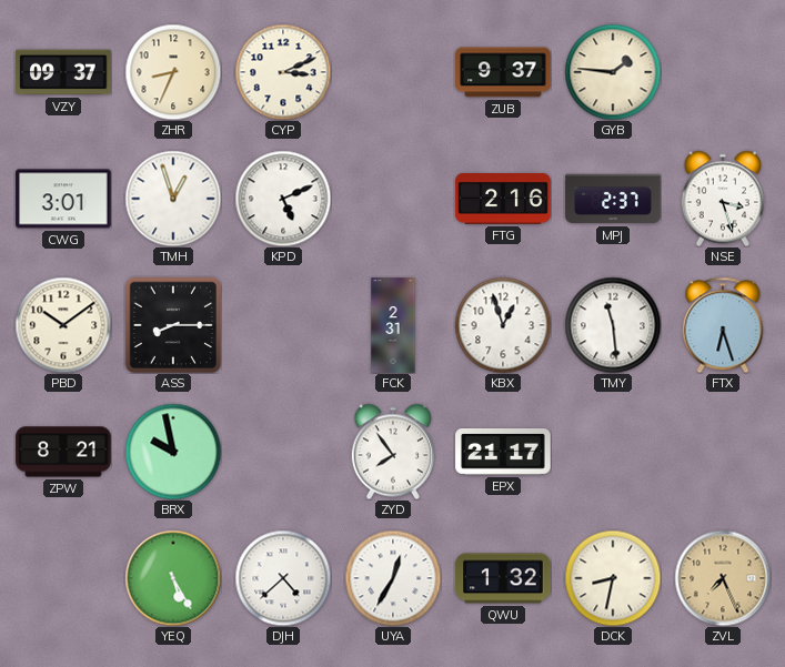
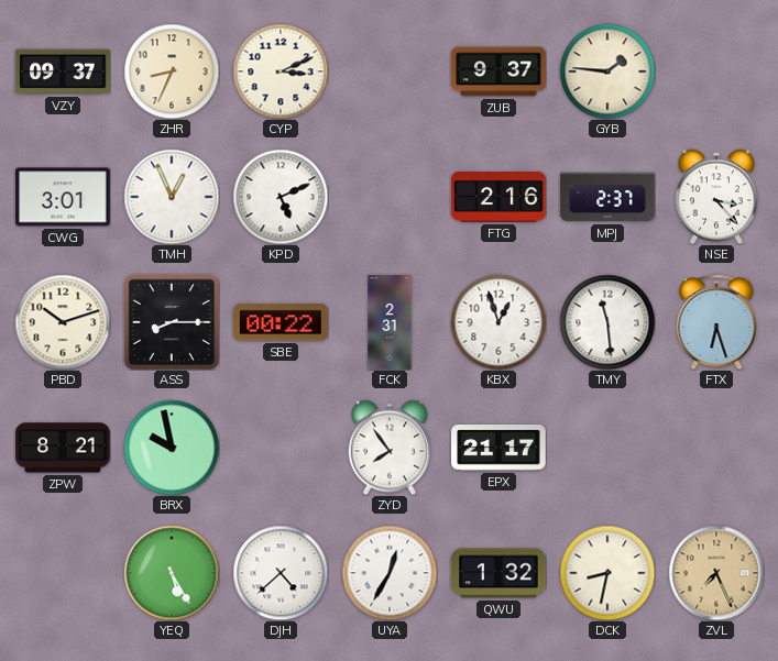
TMH: 12:57 -> 12:56
NSE: 3:27 -> 3:23
PBD: 10:09 -> 10:12
SBE: none -> 00:22
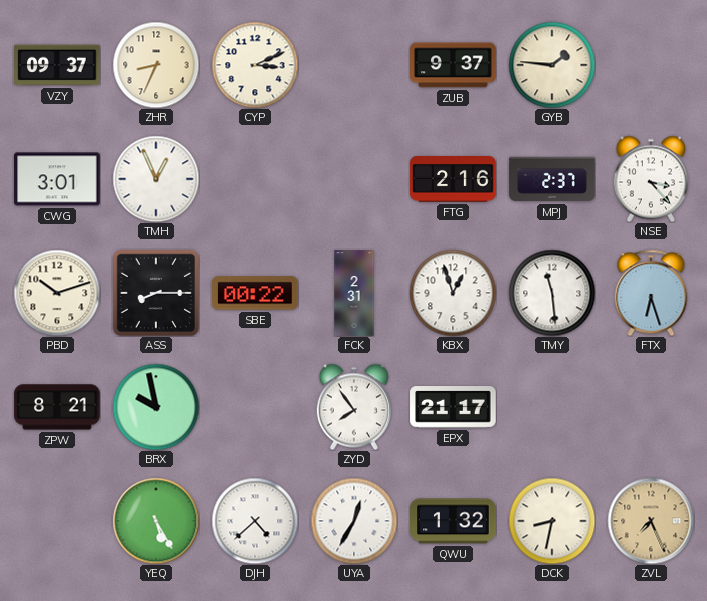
KPD: 5:11 -> none
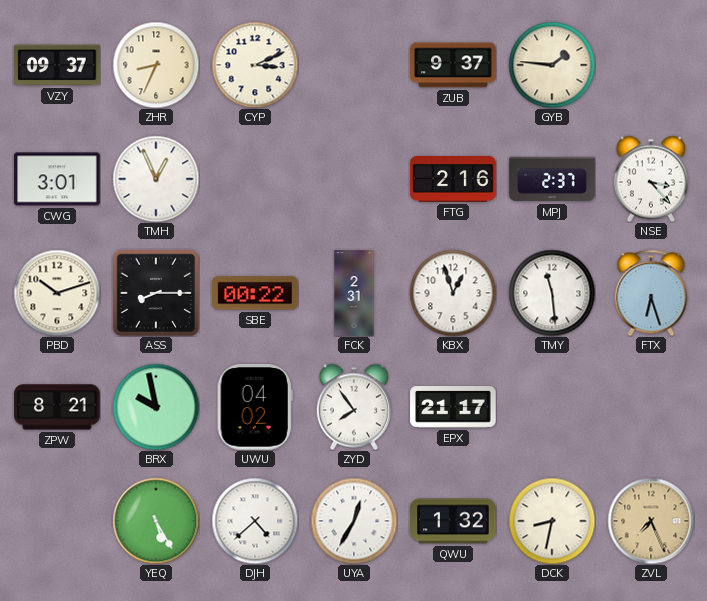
UWU: none -> 04:02
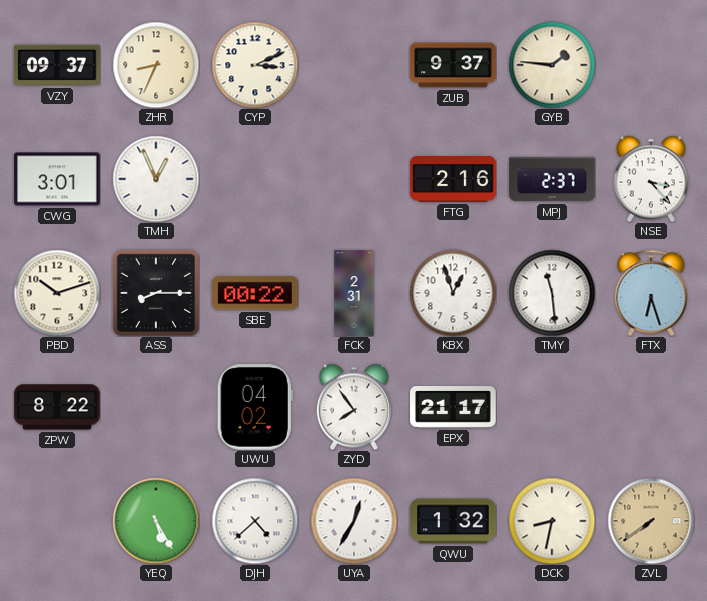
ZPW: 8:21 -> 8:22
BRX: 9:58 -> none
ZVL: 7:26 -> 7:39
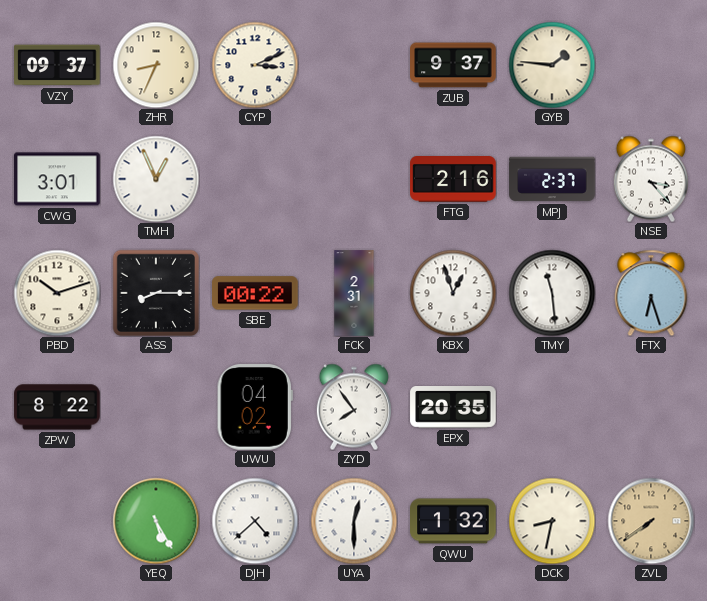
EPX: 21:17 -> 20:35
UYA: 12:35 -> 12:30
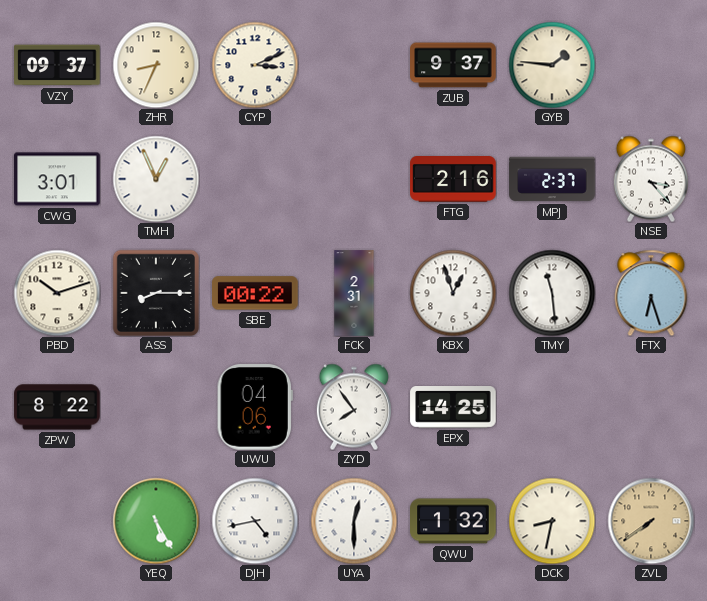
UWU: 04:02 -> 04:06
EPX: 20:35 -> 14:25
DJH: 4:38 -> 4:43
